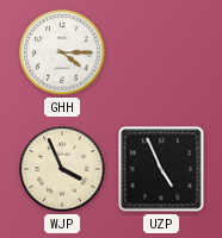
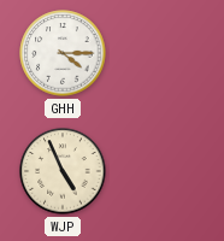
WJP: 3:56 -> 4:56
UZP: 4:56 -> none
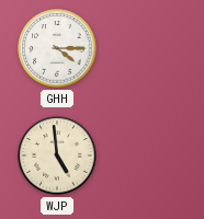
WJP: 4:56 -> 4:59
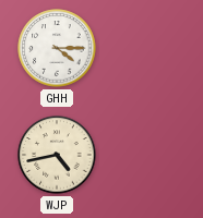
WJP: 4:59 -> 4:43
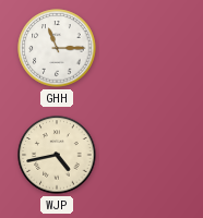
GHH: 4:15 -> 11:15
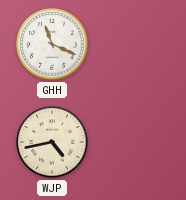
GHH: 11:15 -> 11:19
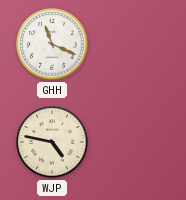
WJP: 4:43 -> 4:47
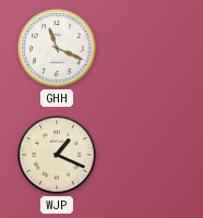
WJP: 4:47 -> 1:19
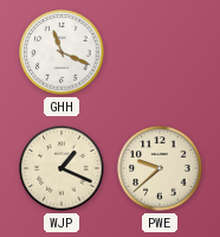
PWE: none -> 9:38
